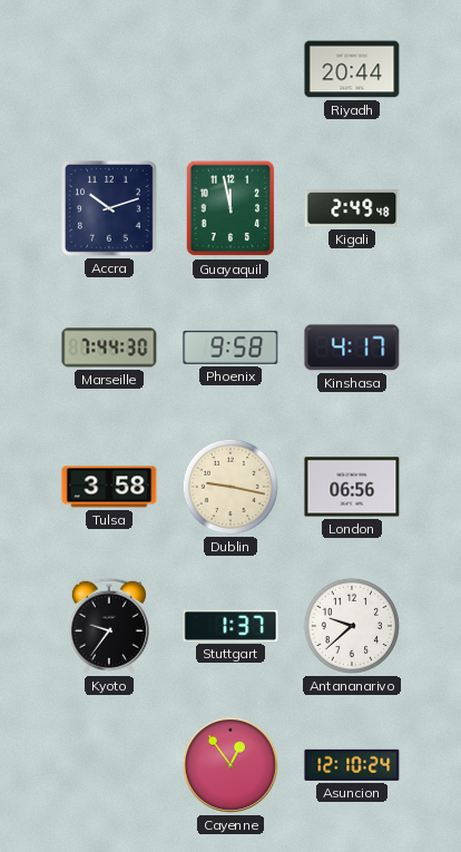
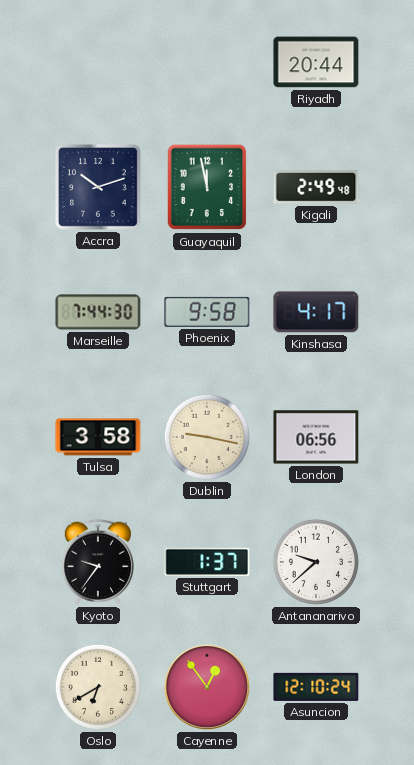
Oslo: none -> 6:40
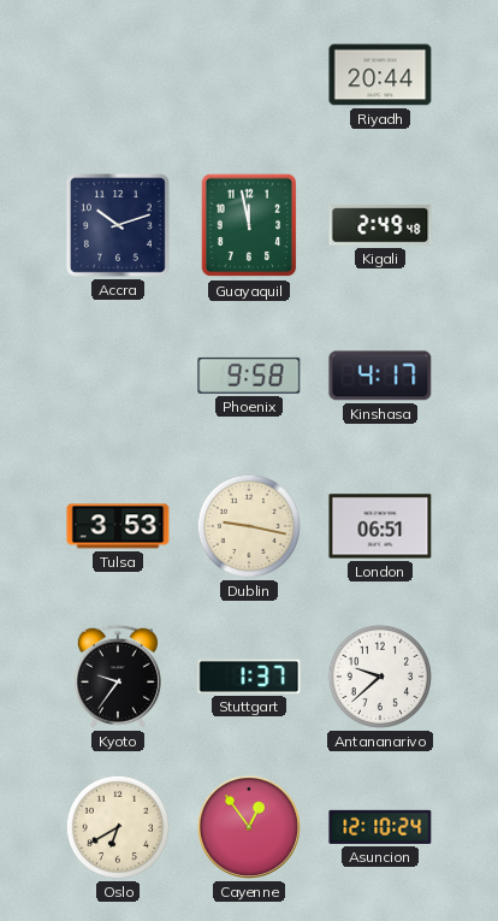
Marseille: 7:44 -> none
Tulsa: 3:58 -> 3:53
London: 06:56 -> 06:51
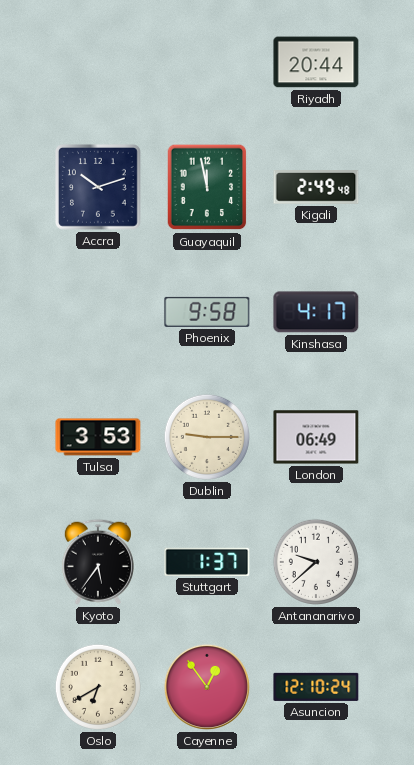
Dublin: 9:17 -> 9:15
London: 06:51 -> 06:49
Kyoto: 9:36 -> 5:36
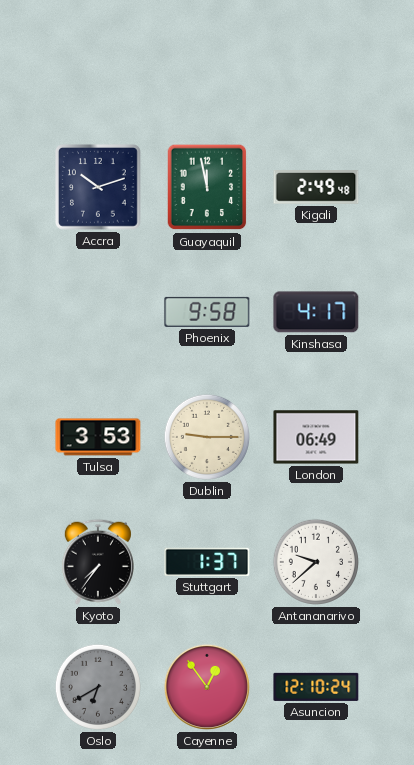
Riyadh: 20:44 -> none
Kyoto: 5:36 -> 7:36
Oslo dial: cream -> grey
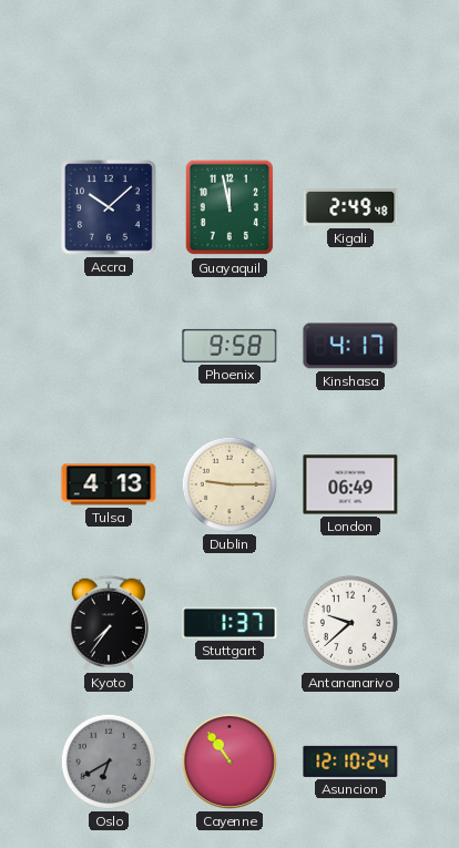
Accra: 10:12 -> 10:08
Tulsa: 3:53 -> 4:13
Cayenne: 12:54 -> 10:54
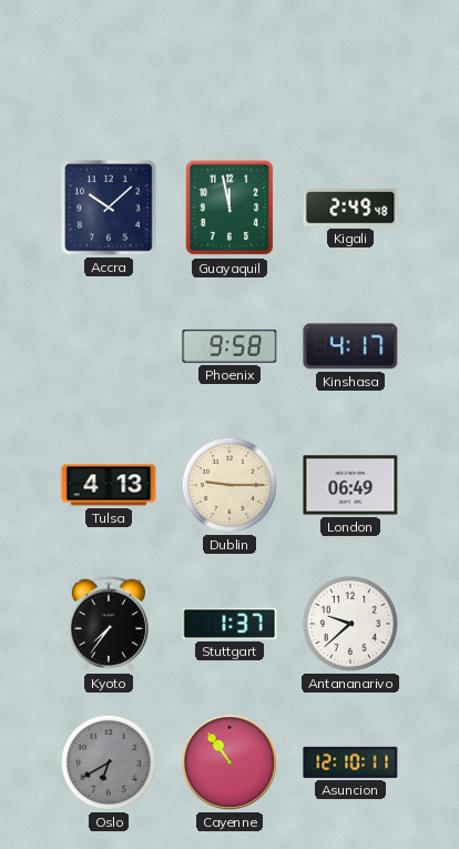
Asuncion: 12:10:24 -> 12:10:11
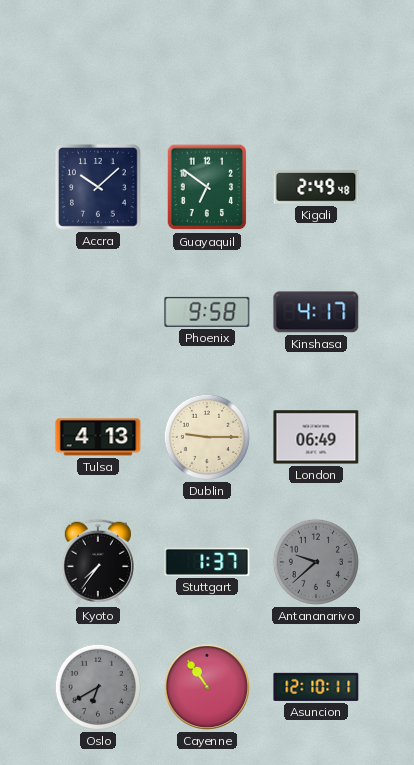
Guayaquil: 11:58 -> 6:51
Antananarivo dial: white -> grey
